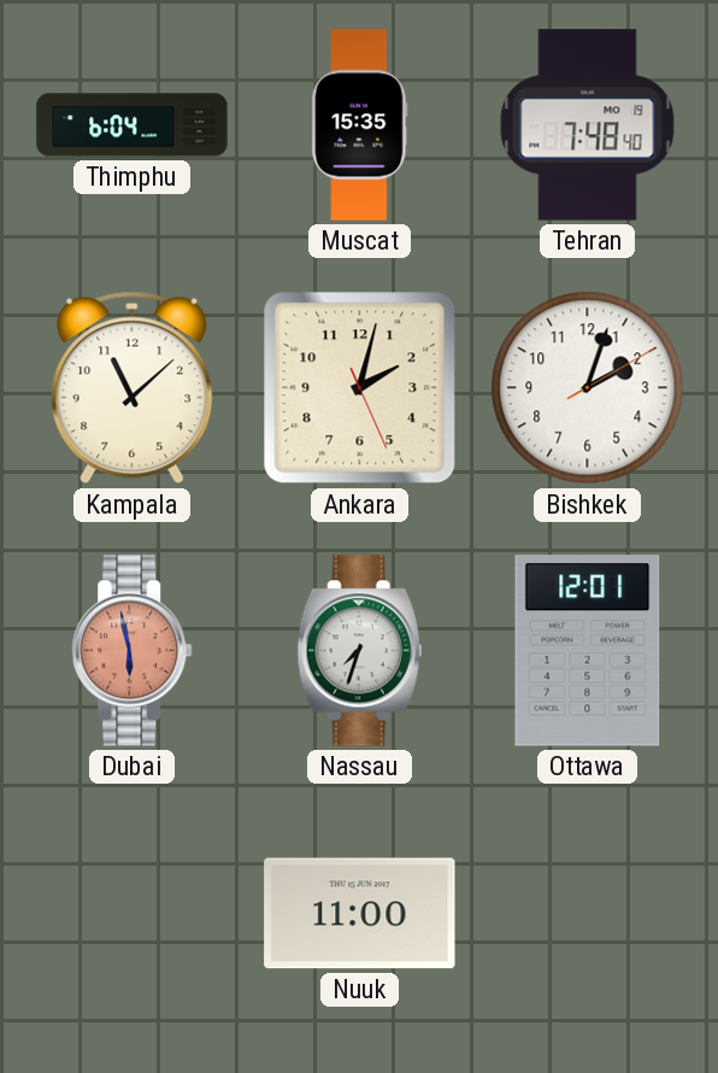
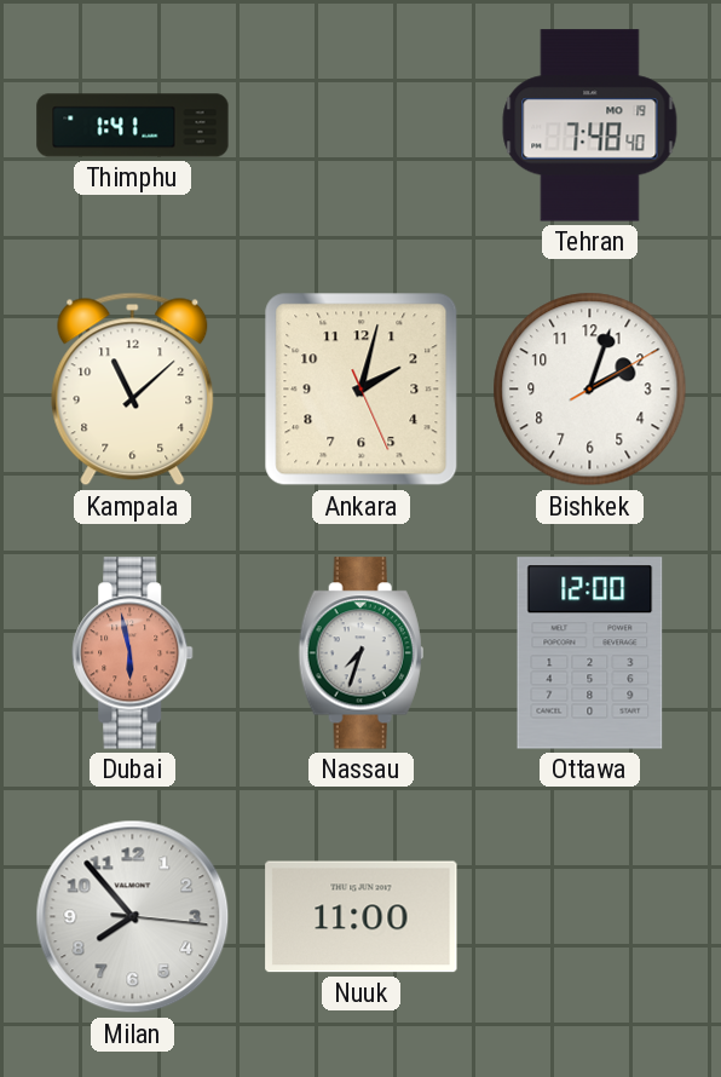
Thimphu: 6:04 -> 1:41
Muscat: 15:35 -> none
Ottawa: 12:01 -> 12:00
Milan: none -> 7:53
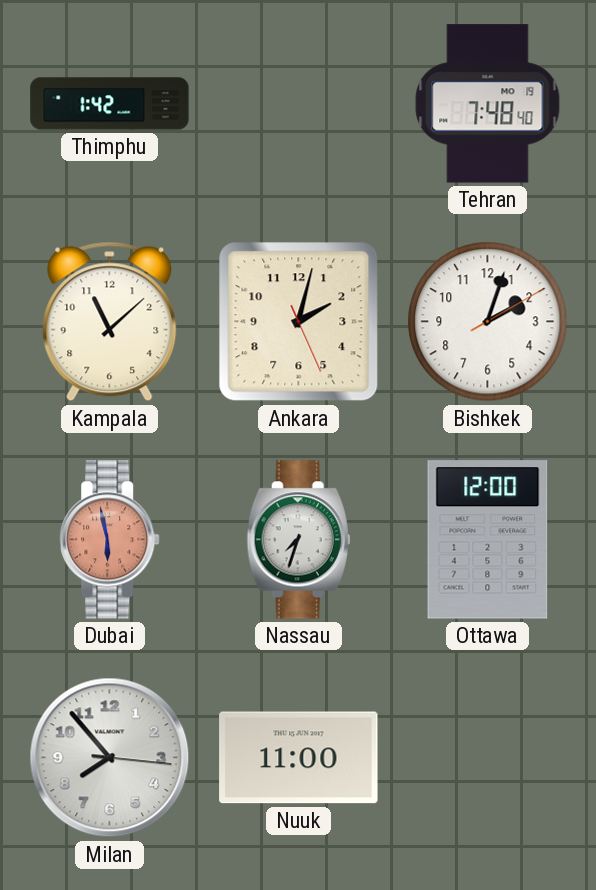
Thimphu: 1:41 -> 1:42
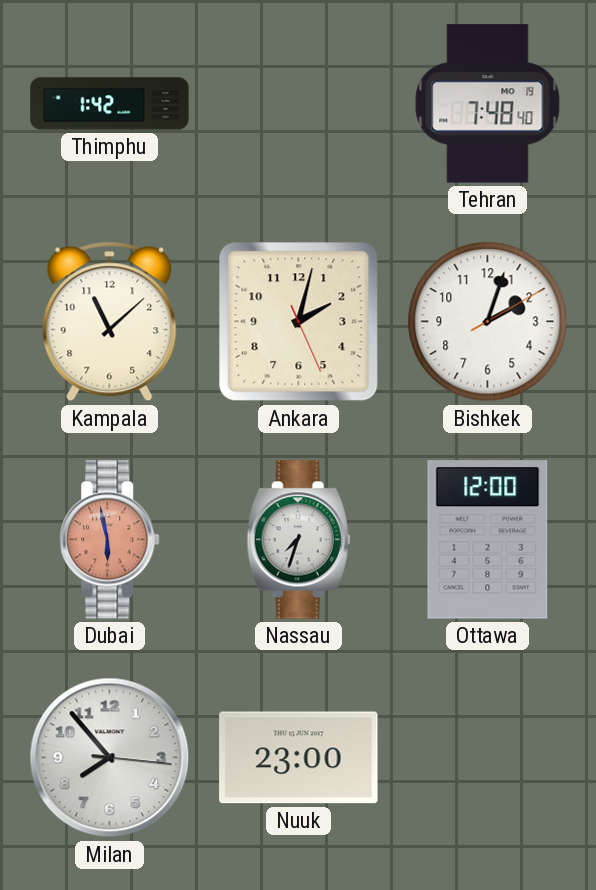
Nuuk: 11:00 -> 23:00
